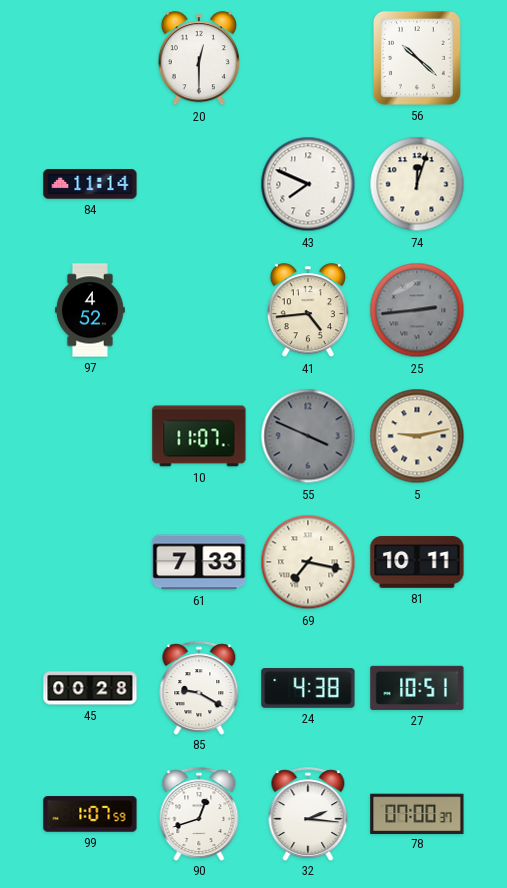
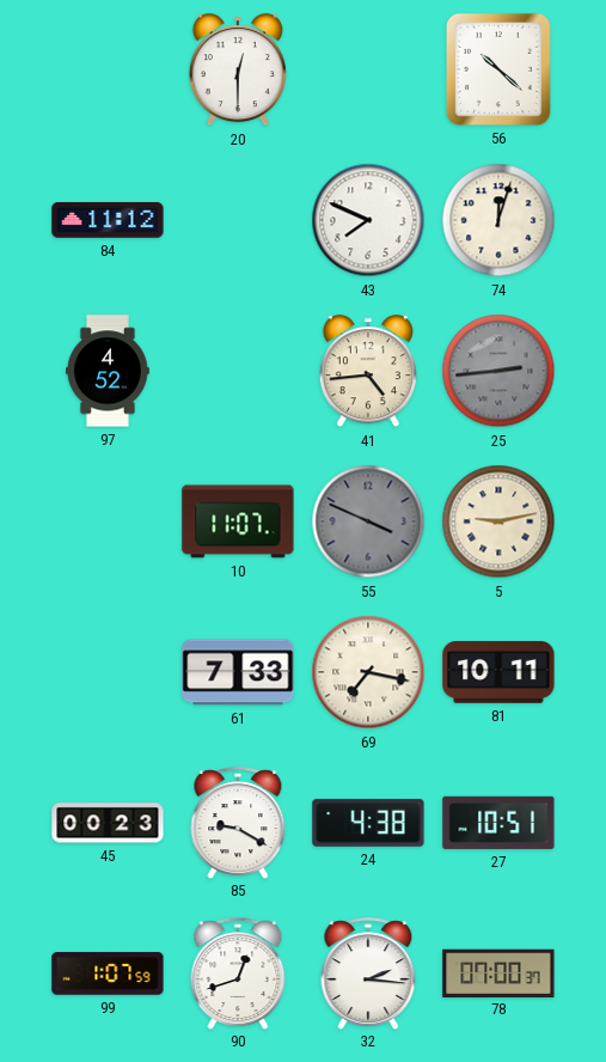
84: 11:14 -> 11:12
45: 00:28 -> 00:23
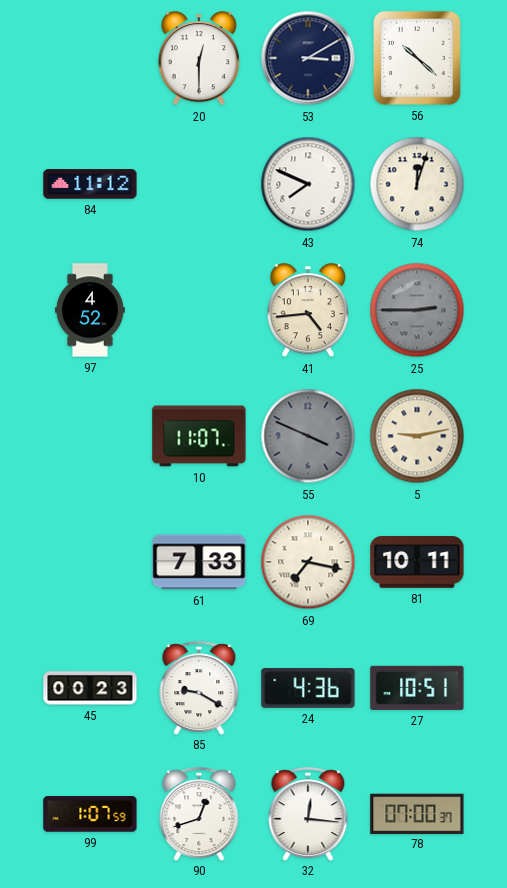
53: none -> 3:10
25: 2:44 -> 2:45
24: 4:38 -> 4:36
32: 2:16 -> 12:16
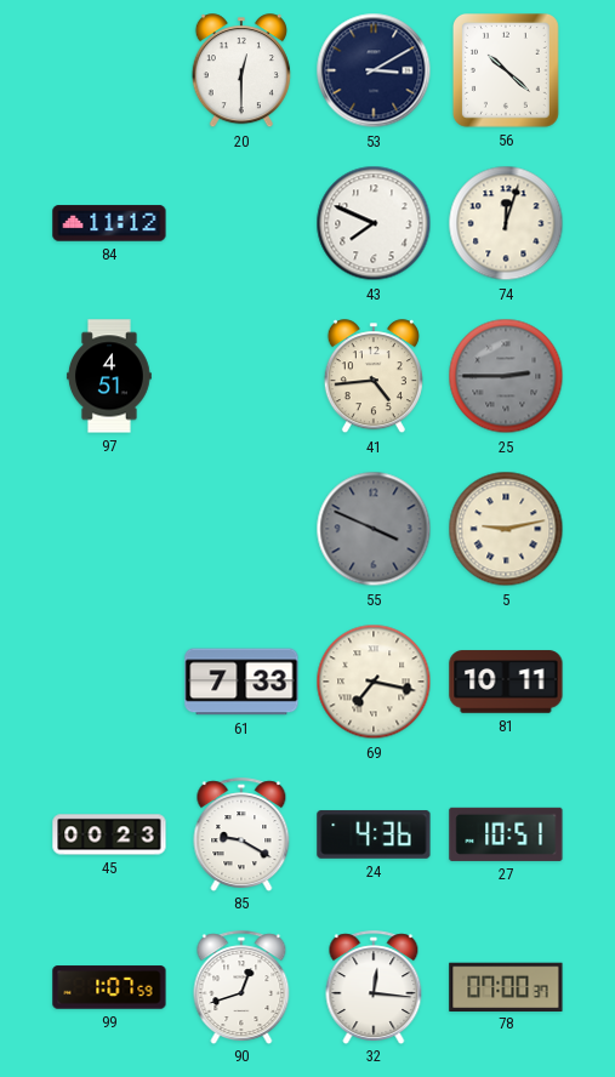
97: 4:52 -> 4:51
10: 11:07 -> none
